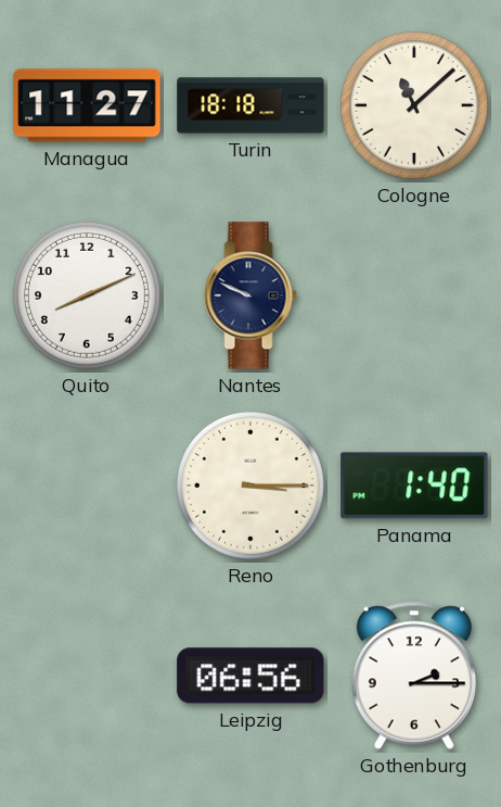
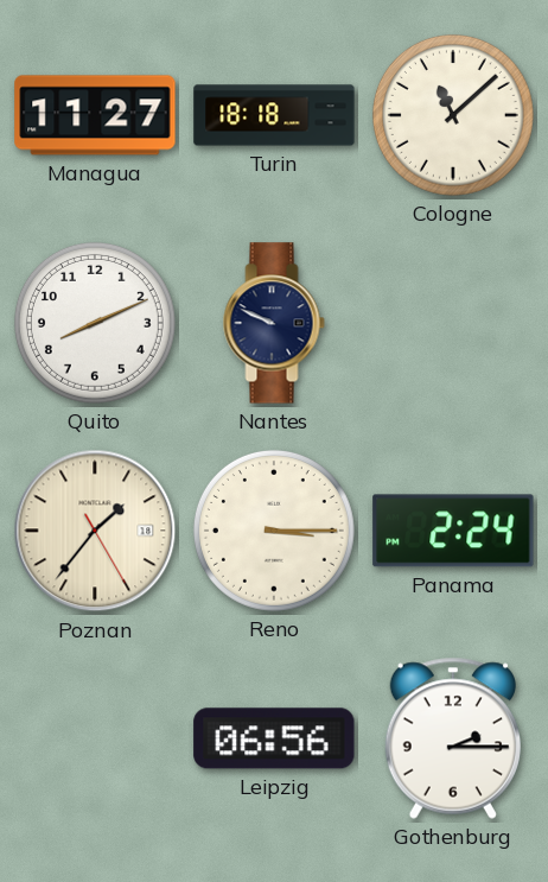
Poznan: none -> 1:36
Panama: 1:40 -> 2:24
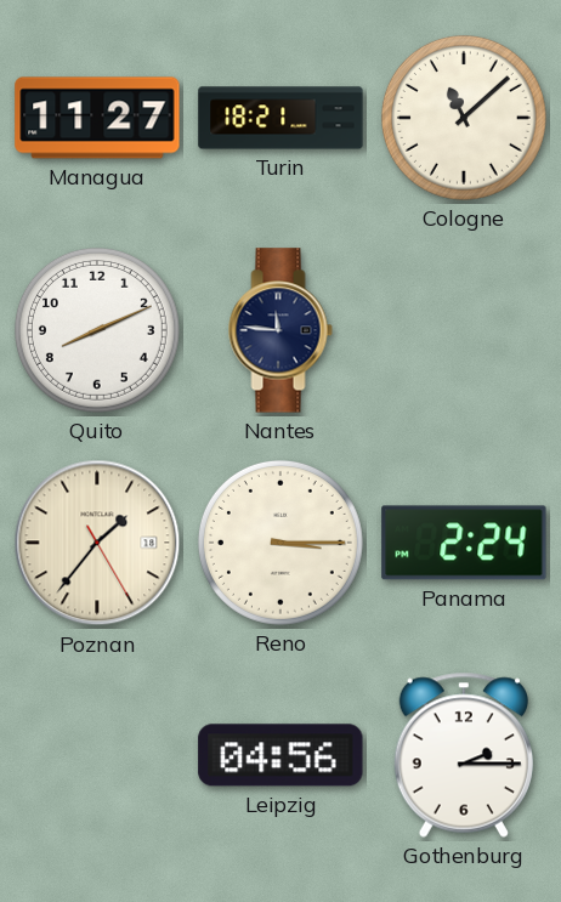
Turin: 18:18 -> 18:21
Nantes: 9:49 -> 11:46
Leipzig: 06:56 -> 04:56
